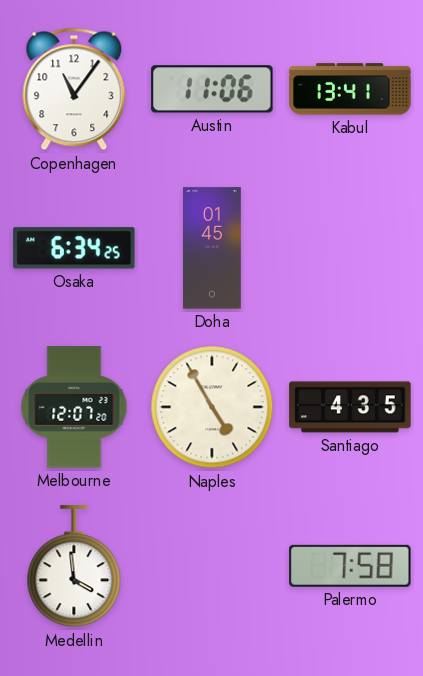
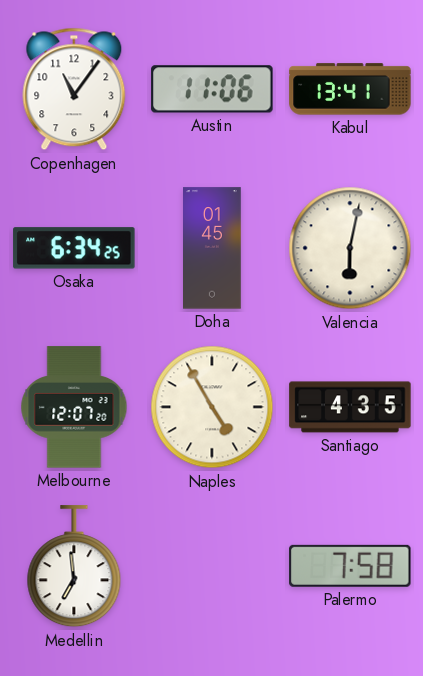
Valencia: none -> 6:02
Medellin: 3:59 -> 6:59
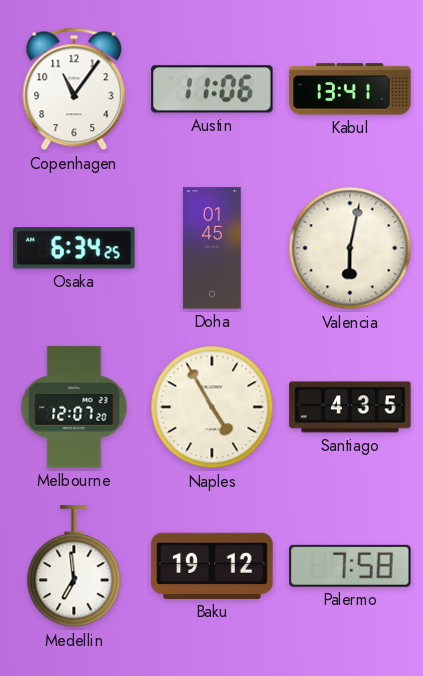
Baku: none -> 19:12
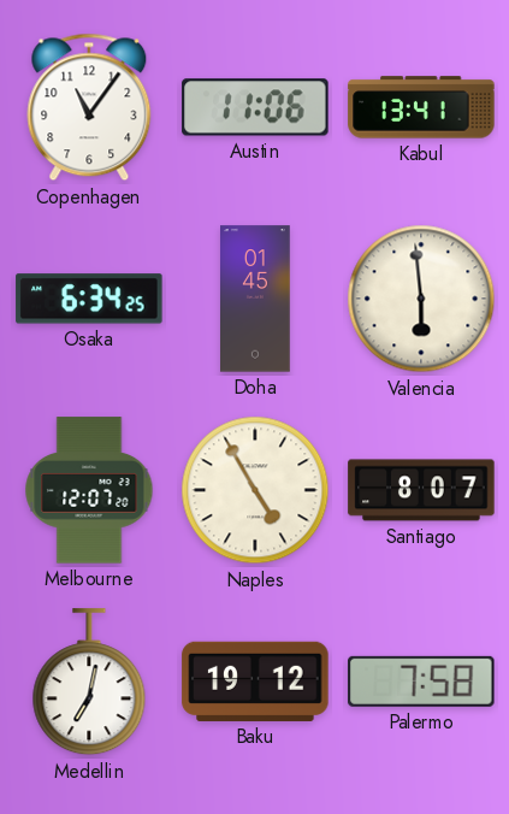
Valencia: 6:02 -> 5:59
Santiago: 4:35 -> 8:07
Medellin: 6:59 -> 7:02
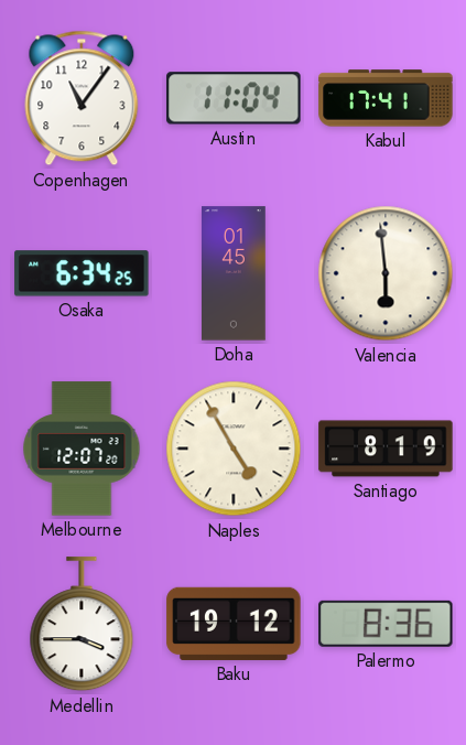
Austin: 11:06 -> 11:04
Kabul: 13:41 -> 17:41
Santiago: 8:07 -> 8:19
Medellin: 7:02 -> 3:45
Palermo: 7:58 -> 8:36
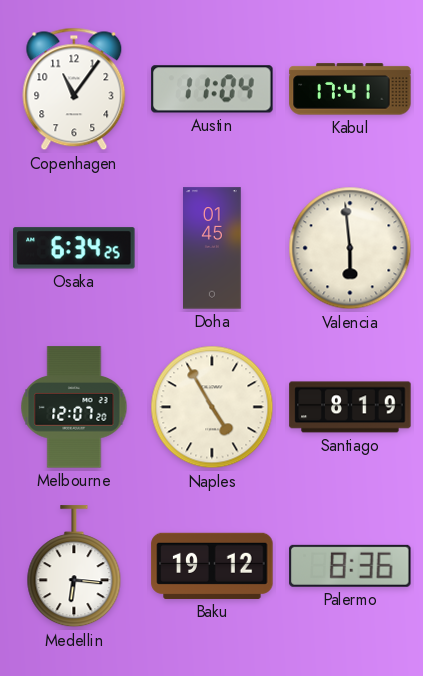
Medellin: 3:45 -> 6:16
